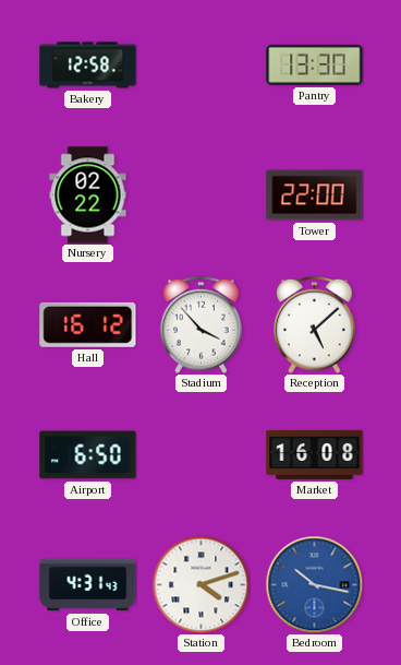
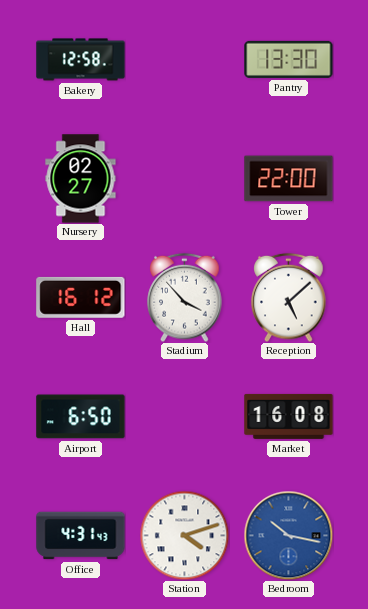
Nursery: 02:22 -> 02:27
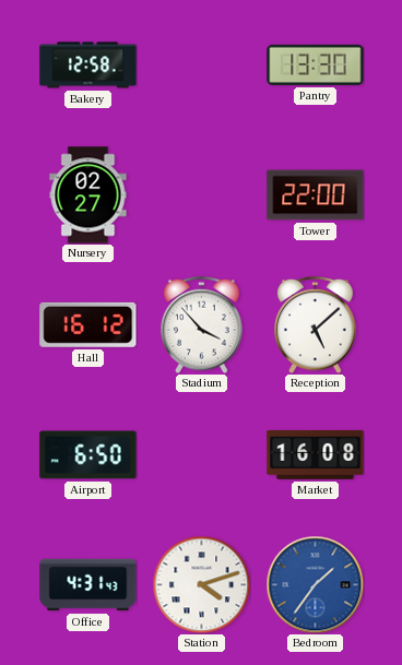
Bedroom: 10:17 -> 1:36
